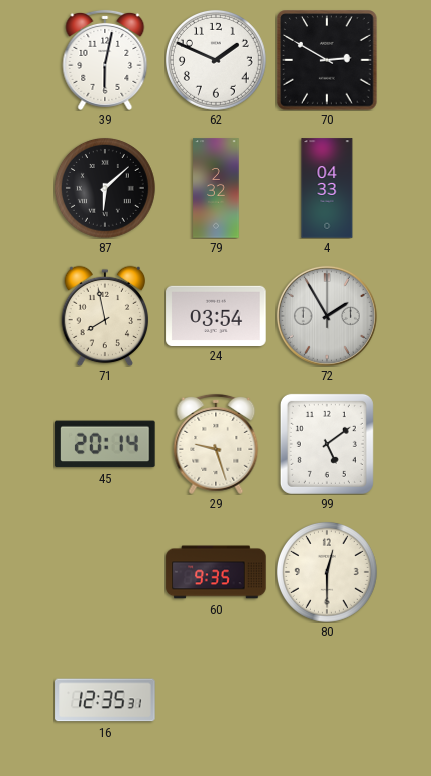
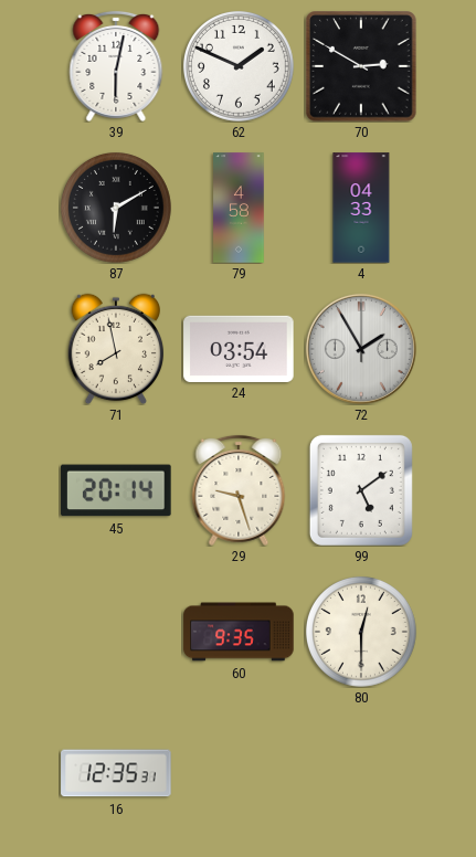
87: 6:08 -> 6:10
79: 2:32 -> 4:58
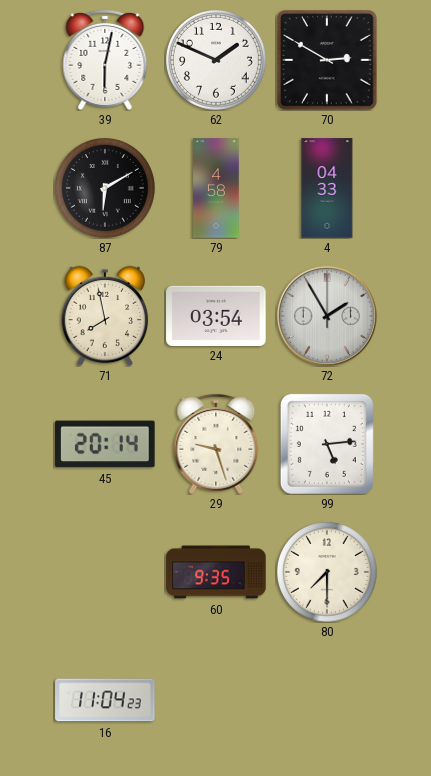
99: 5:09 -> 5:14
80: 12:30 -> 7:30
16: 12:35 -> 11:04
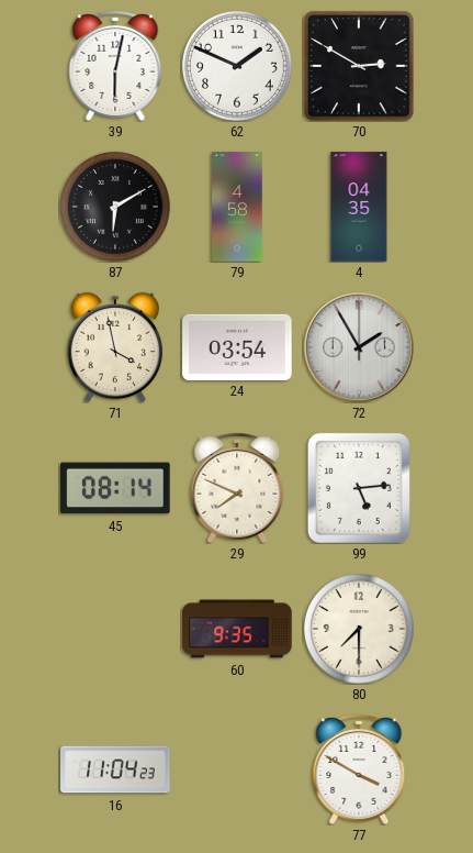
4: 04:33 -> 04:35
71: 7:58 -> 3:58
45: 20:14 -> 08:14
29: 9:27 -> 7:49
77: none -> 3:50
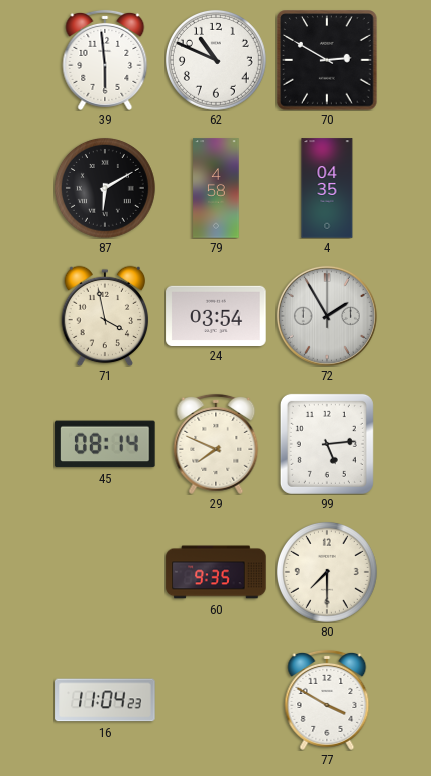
39: 6:02 -> 5:59
62: 1:49 -> 10:49
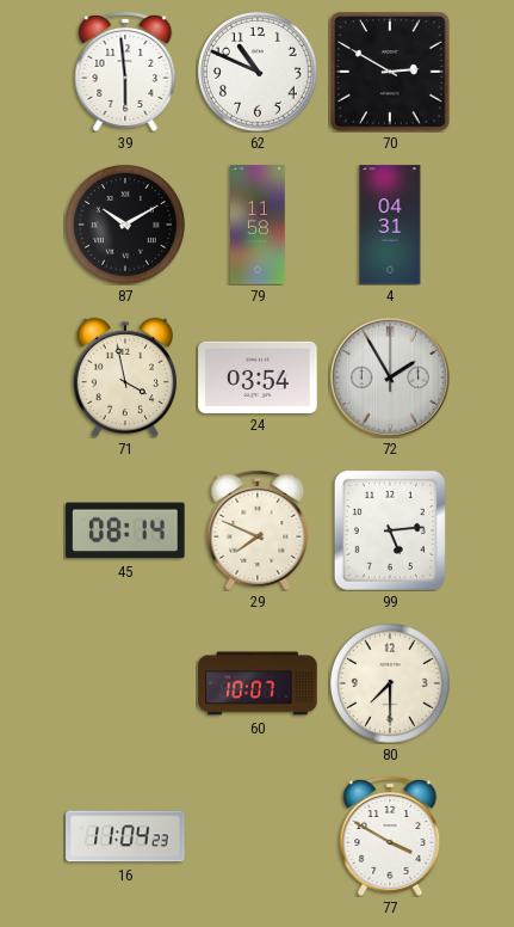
87: 6:10 -> 10:10
79: 4:58 -> 11:58
4: 04:35 -> 04:31
60: 9:35 -> 10:07
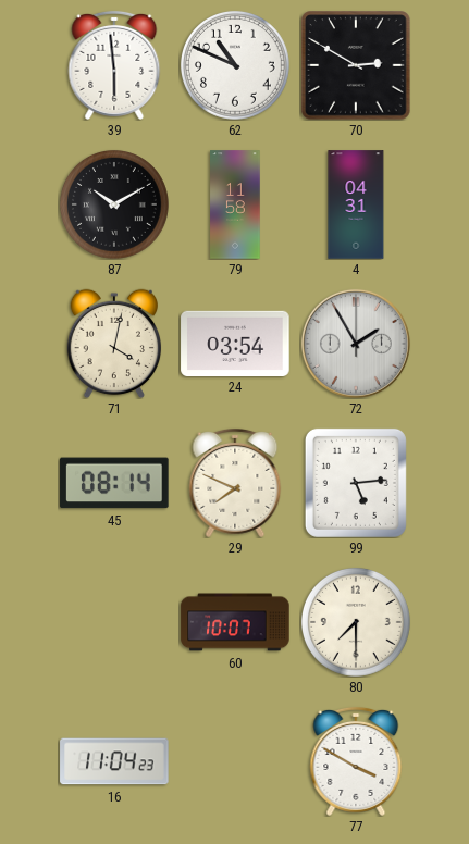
71: 3:58 -> 4:02
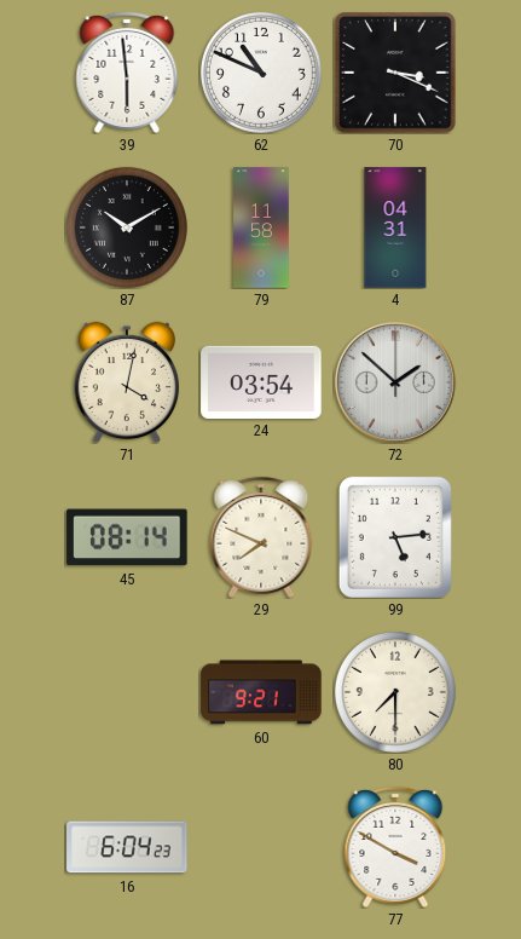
70: 2:50 -> 3:19
72: 1:55 -> 1:52
60: 10:07 -> 9:21
16: 11:04 -> 6:04
